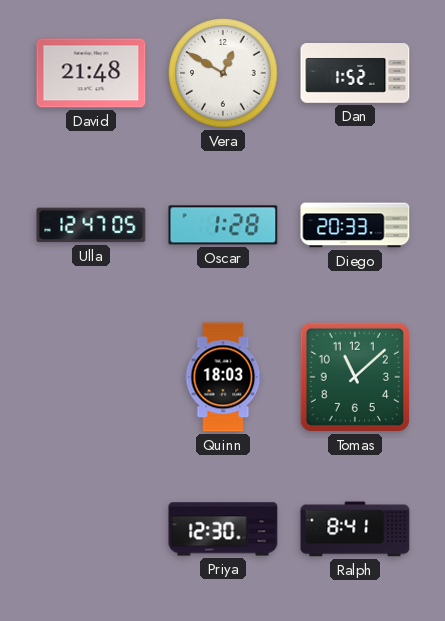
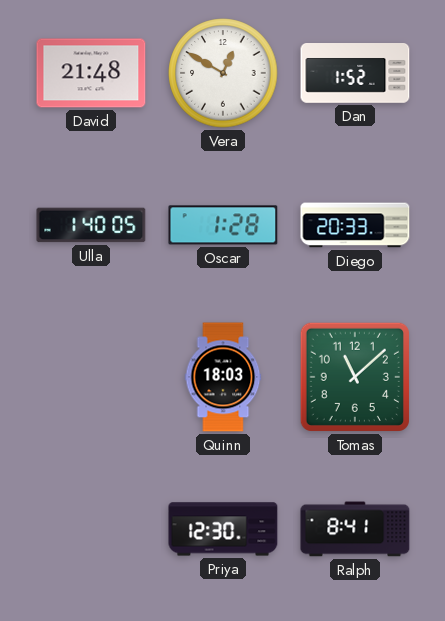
Ulla: 12:47 -> 1:40
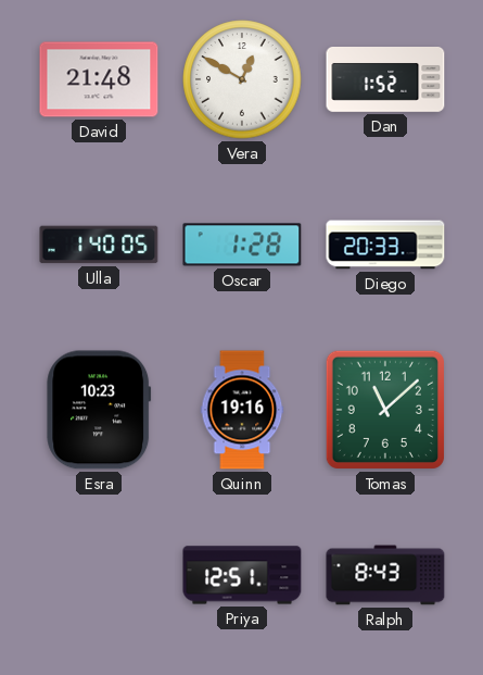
Esra: none -> 10:23
Quinn: 18:03 -> 19:16
Priya: 12:30 -> 12:51
Ralph: 8:41 -> 8:43
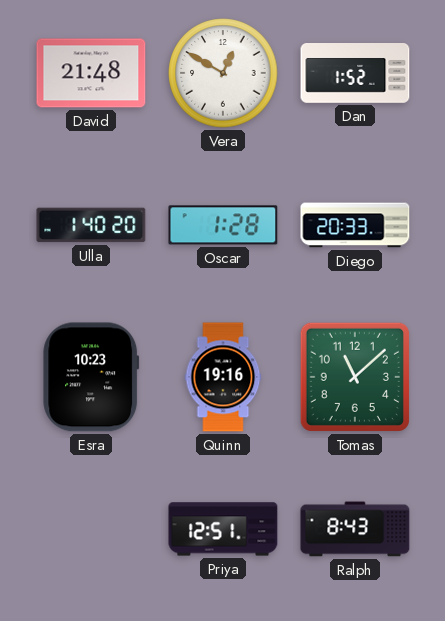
Ulla: 1:40:05 -> 1:40:20
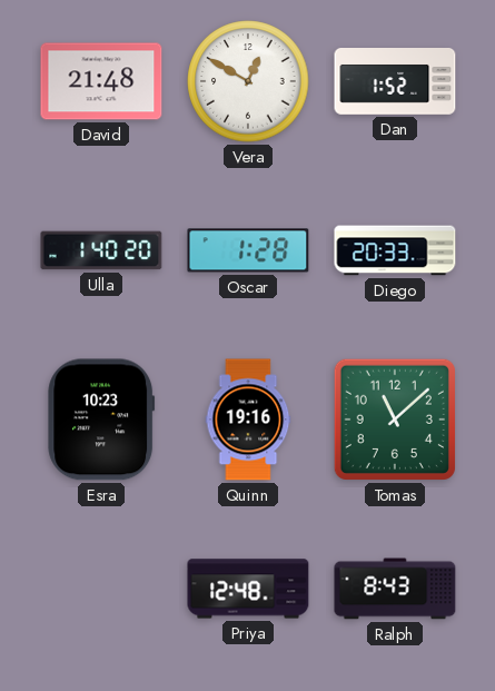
Priya: 12:51 -> 12:48
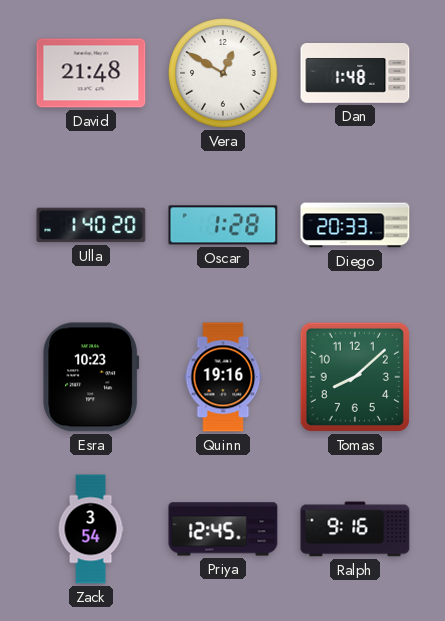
Dan: 1:52 -> 1:48
Tomas: 11:08 -> 8:08
Zack: none -> 3:54
Priya: 12:48 -> 12:45
Ralph: 8:43 -> 9:16
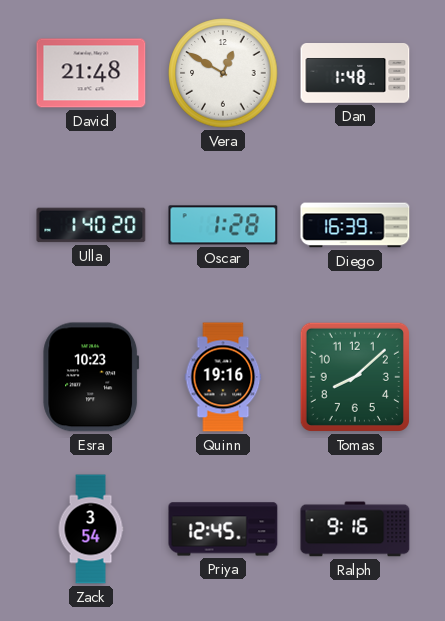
Diego: 20:33 -> 16:39
